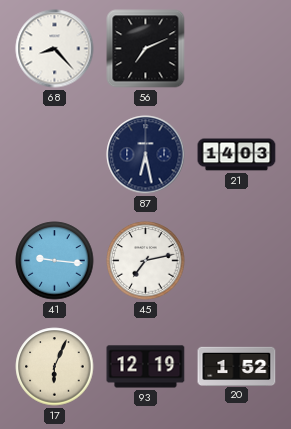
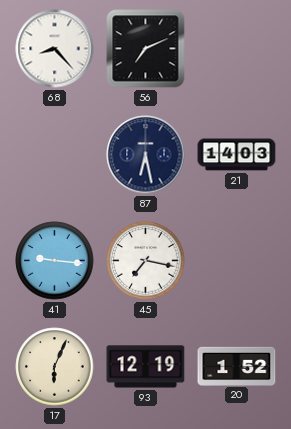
45: 7:13 -> 7:17
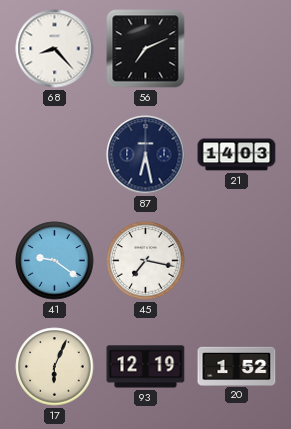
41: 9:16 -> 9:21
